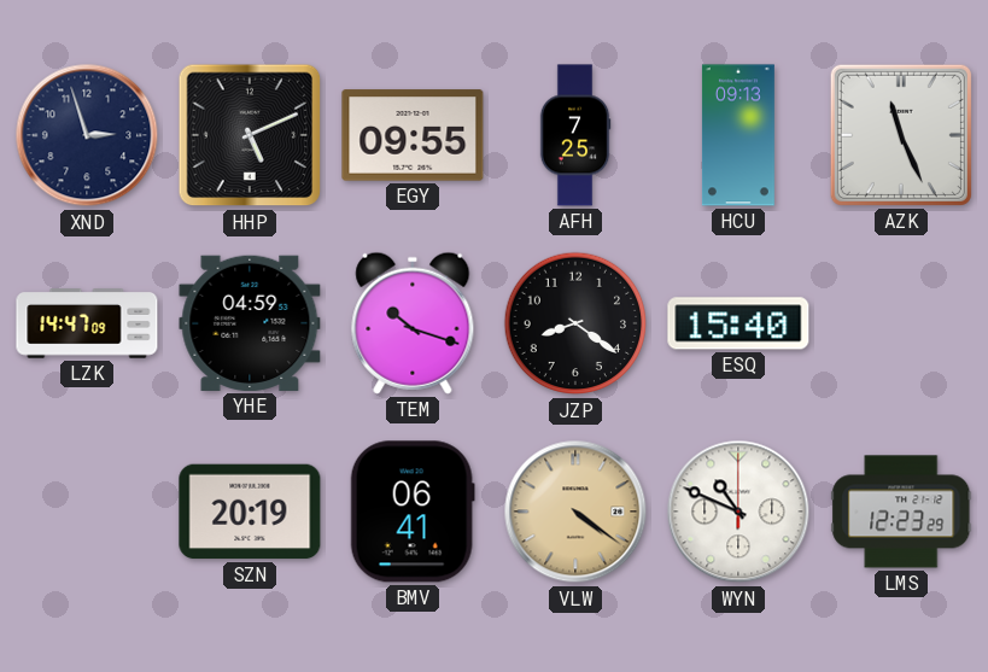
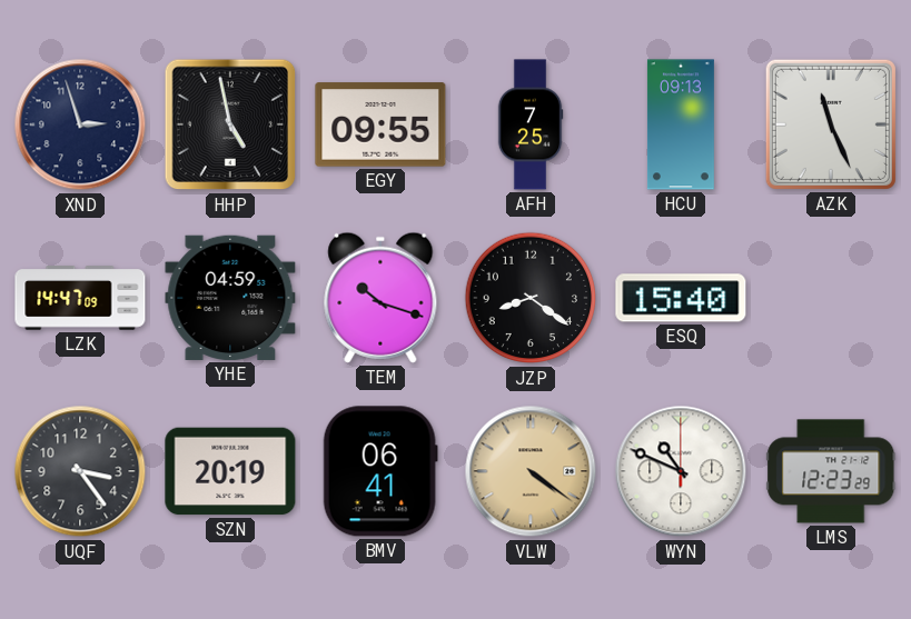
HHP: 5:11 -> 4:58
UQF: none -> 3:24
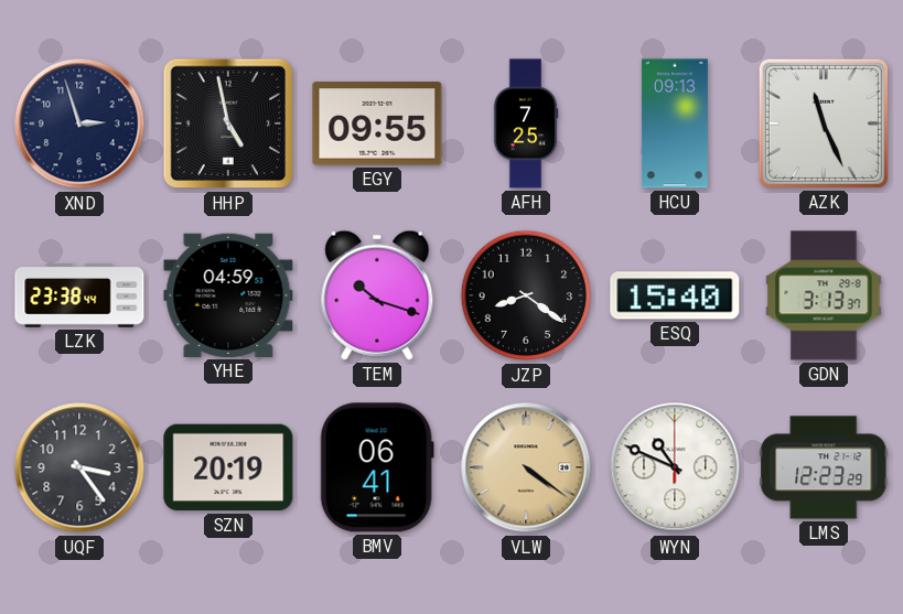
LZK: 14:47 -> 23:38
GDN: none -> 3:13
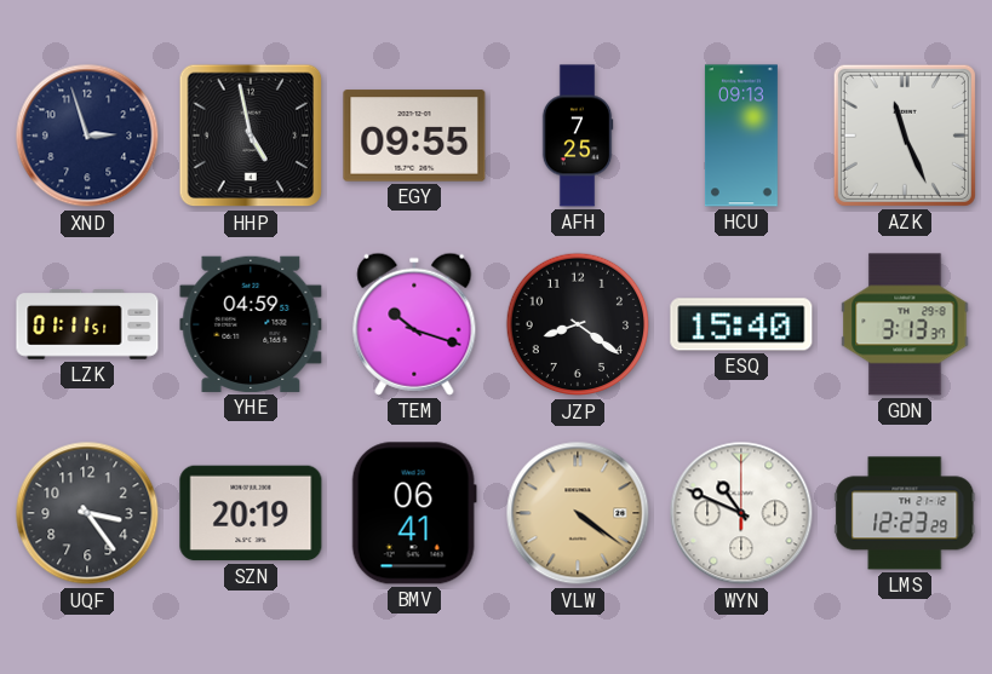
LZK: 23:38 -> 01:11
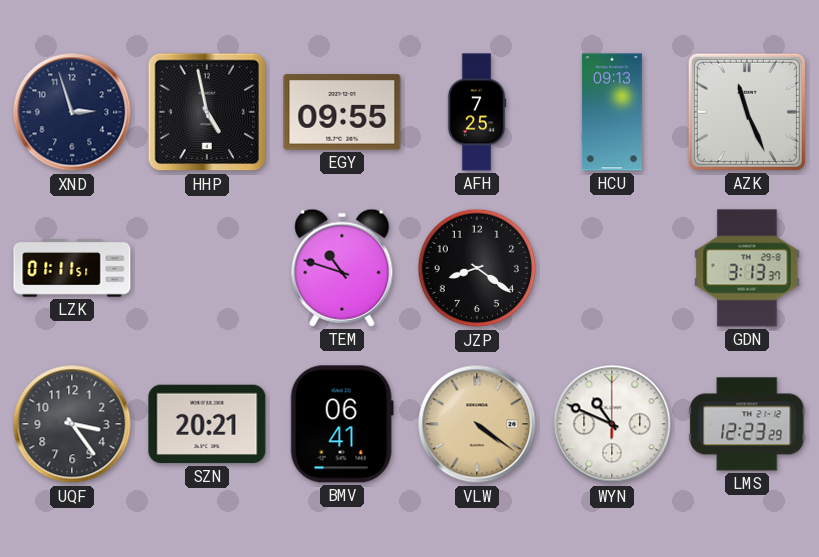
YHE: 04:59 -> none
TEM: 10:18 -> 10:48
ESQ: 15:40 -> none
SZN: 20:19 -> 20:21
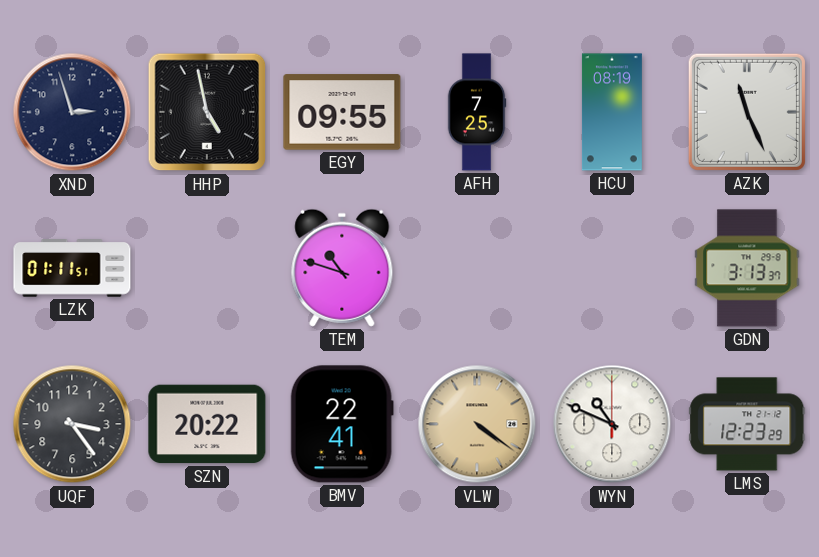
HCU: 09:13 -> 08:19
JZP: 8:21 -> none
SZN: 20:21 -> 20:22
BMV: 06:41 -> 22:41
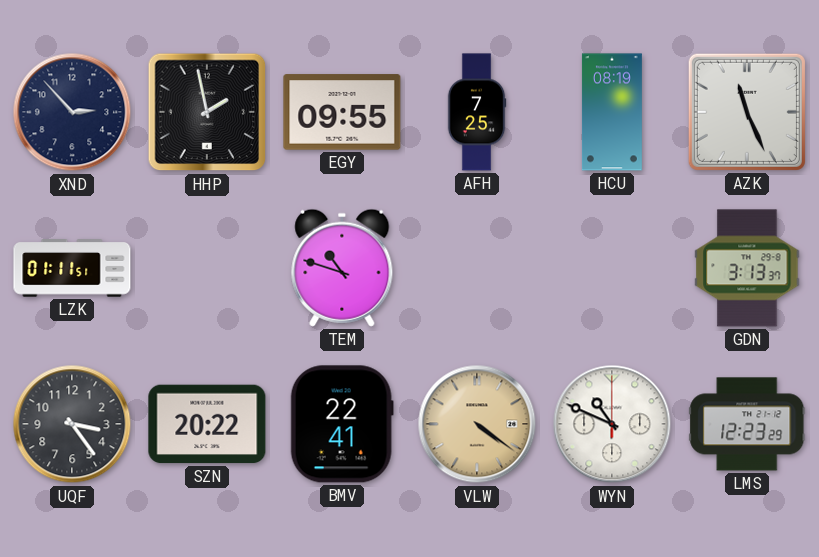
XND: 2:57 -> 2:53
HHP: 4:58 -> 1:58
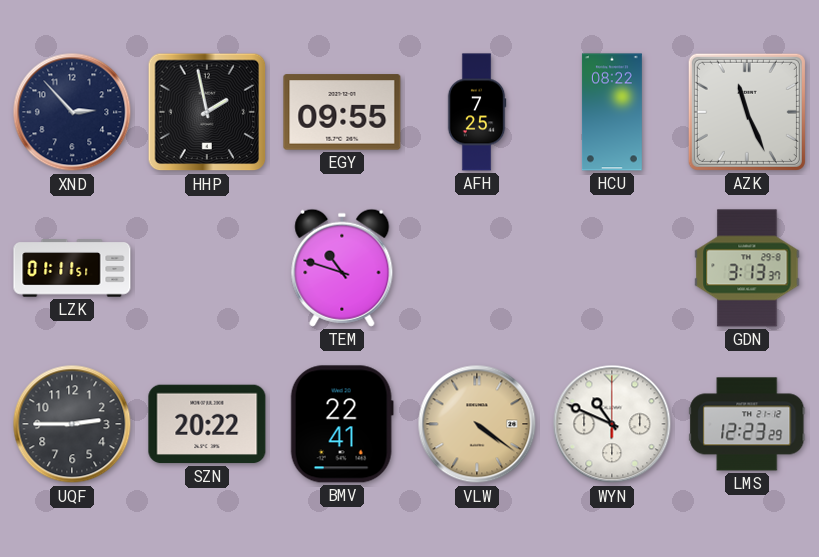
HCU: 08:19 -> 08:22
UQF: 3:24 -> 2:45
